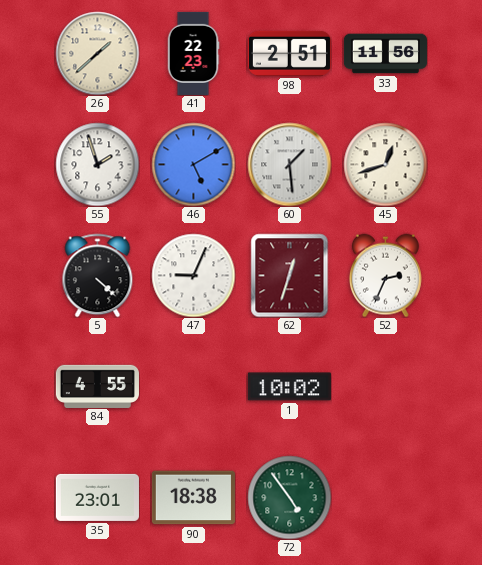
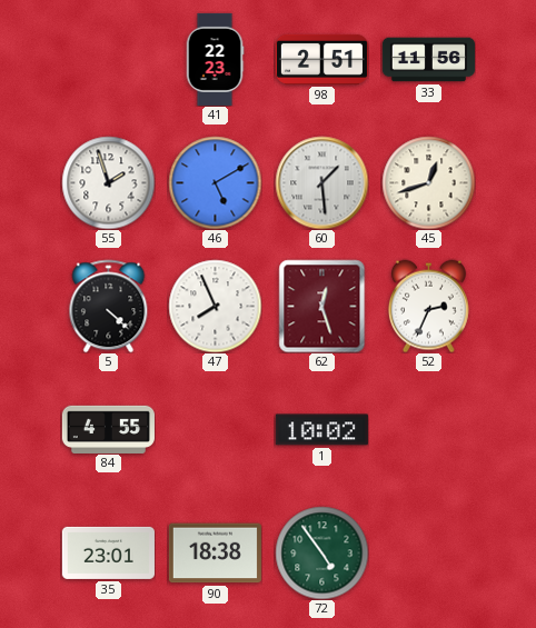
26: 1:38 -> none
47: 9:04 -> 7:56
62: 12:33 -> 12:27
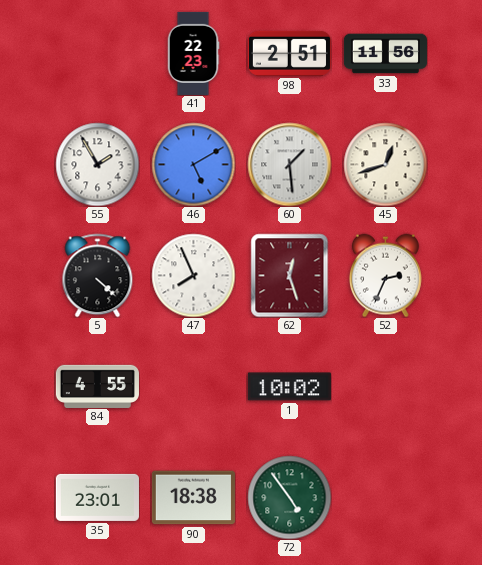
55: 1:57 -> 1:55
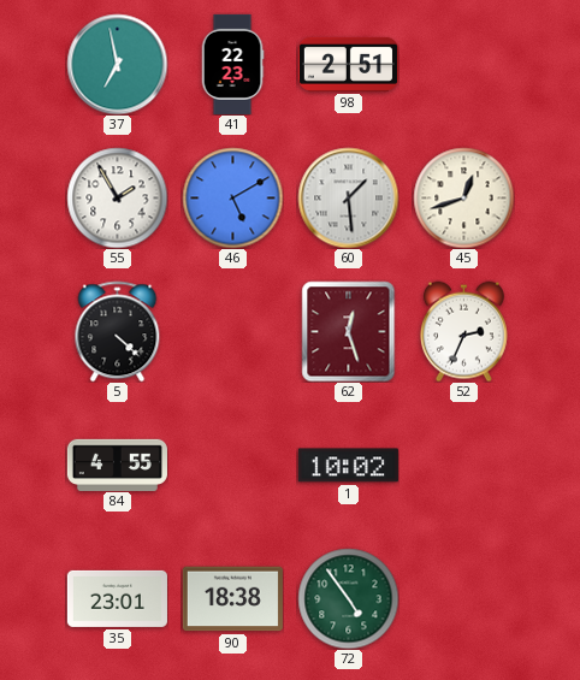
37: none -> 6:58
33: 11:56 -> none
47: 7:56 -> none
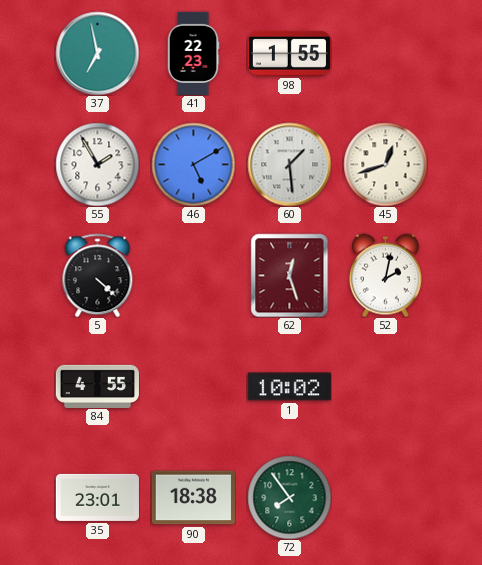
98: 2:51 -> 1:55
52: 2:34 -> 2:02
72: 4:54 -> 7:54
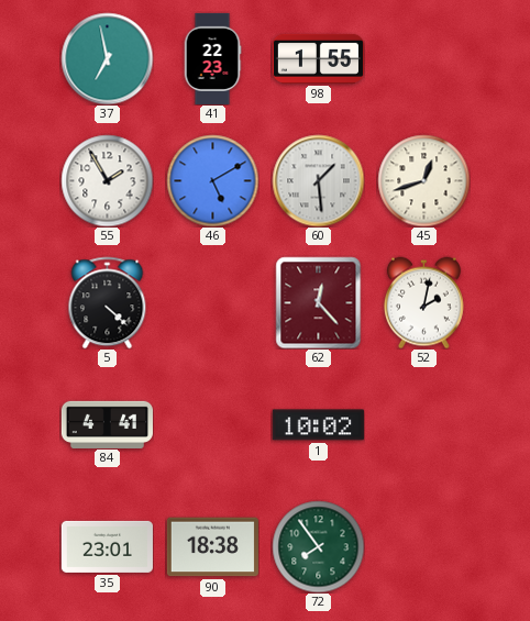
62: 12:27 -> 12:23
84: 4:55 -> 4:41
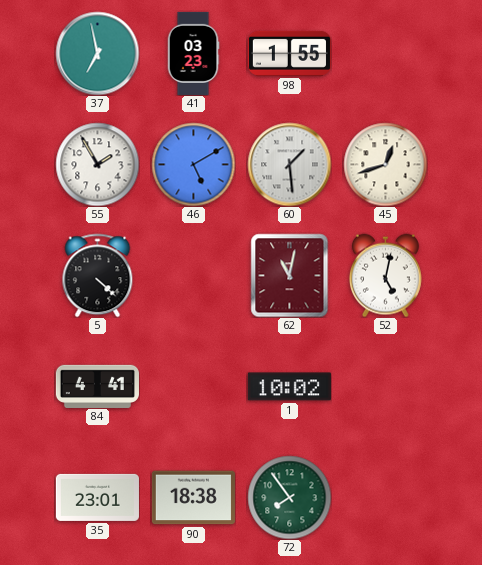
41: 22:23 -> 03:23
62: 12:23 -> 11:02
52: 2:02 -> 5:02
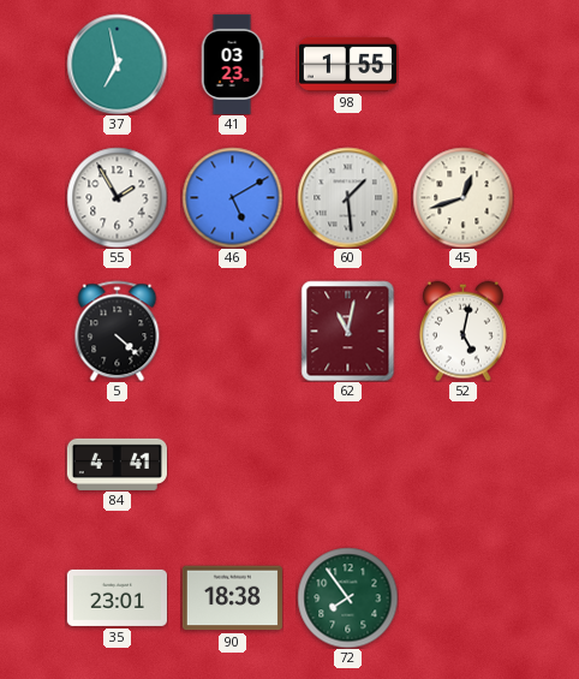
1: 10:02 -> none
